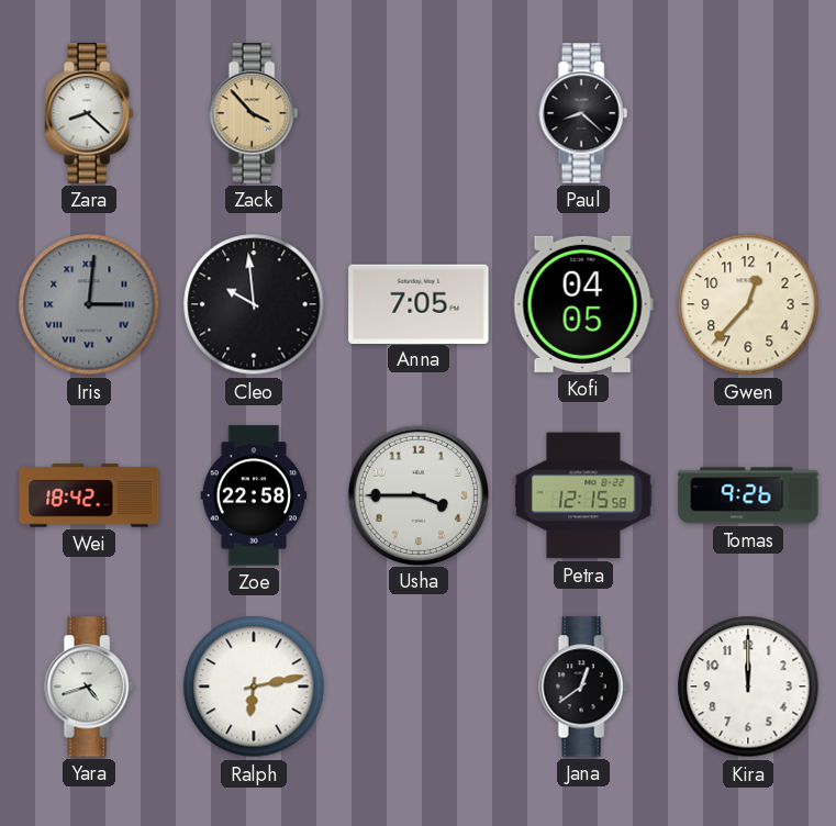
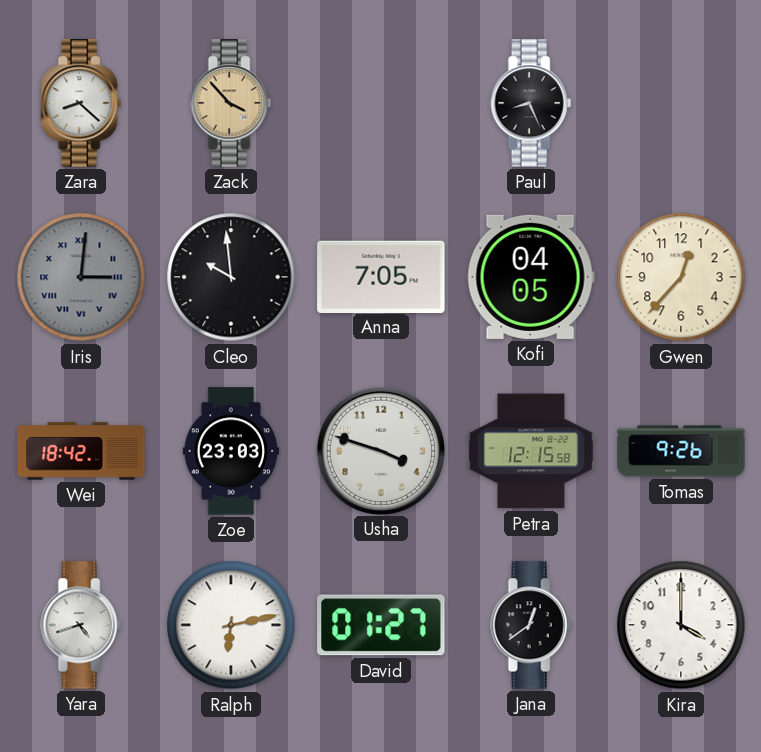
Paul: 8:22 -> 8:26
Zoe: 22:58 -> 23:03
Usha: 3:45 -> 3:48
David: none -> 01:27
Kira: 12:00 -> 4:00
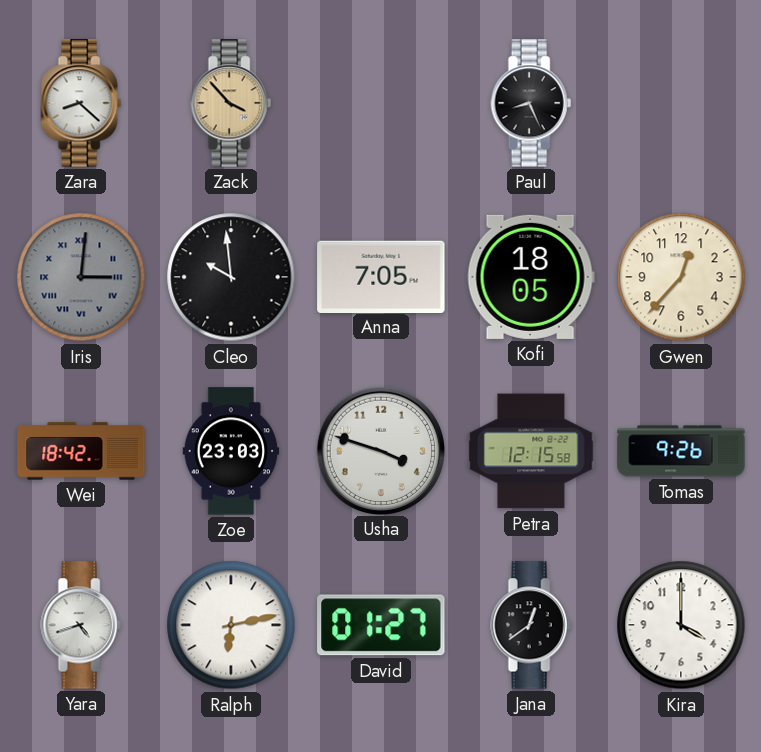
Kofi: 04:05 -> 18:05
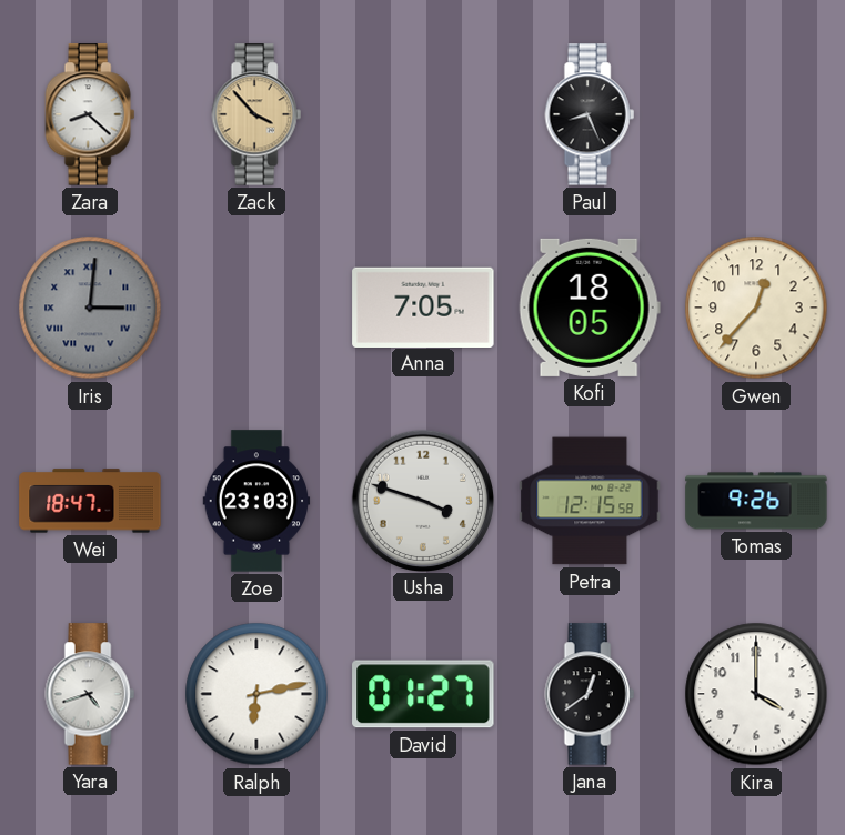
Cleo: 9:59 -> none
Wei: 18:42 -> 18:47
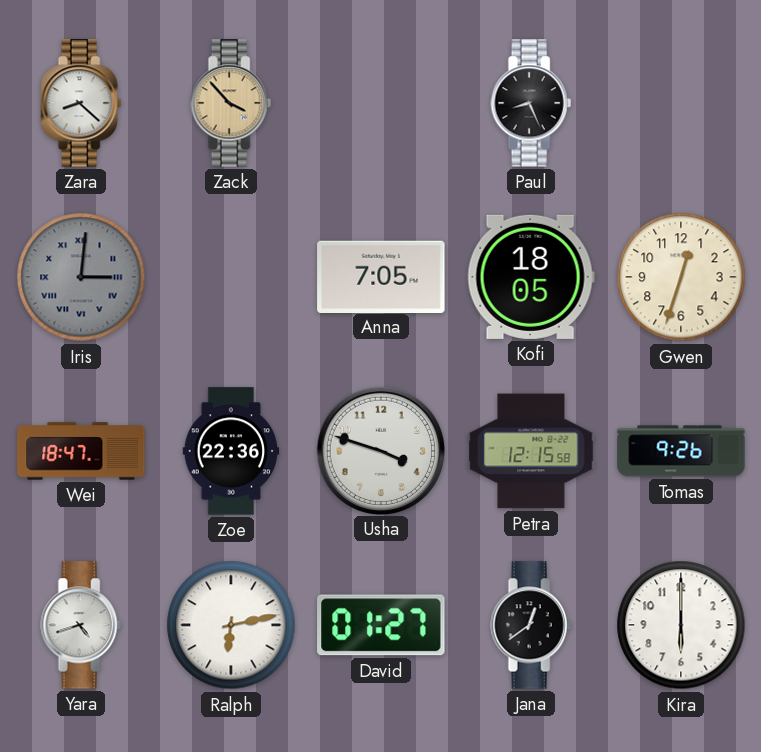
Gwen: 12:37 -> 12:33
Zoe: 23:03 -> 22:36
Kira: 4:00 -> 6:00
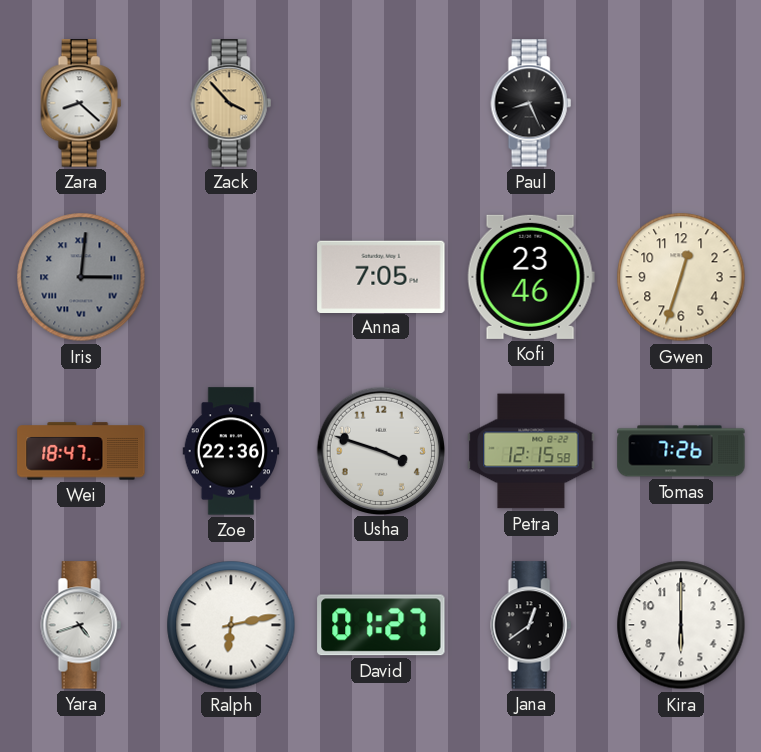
Kofi: 18:05 -> 23:46
Tomas: 9:26 -> 7:26
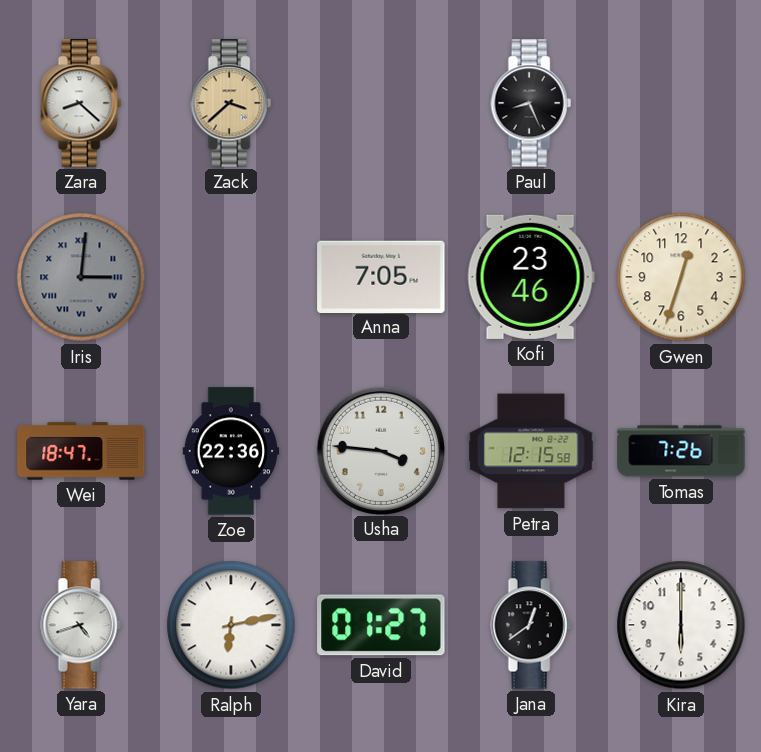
Zack: 3:53 -> 3:38
Usha: 3:48 -> 3:46
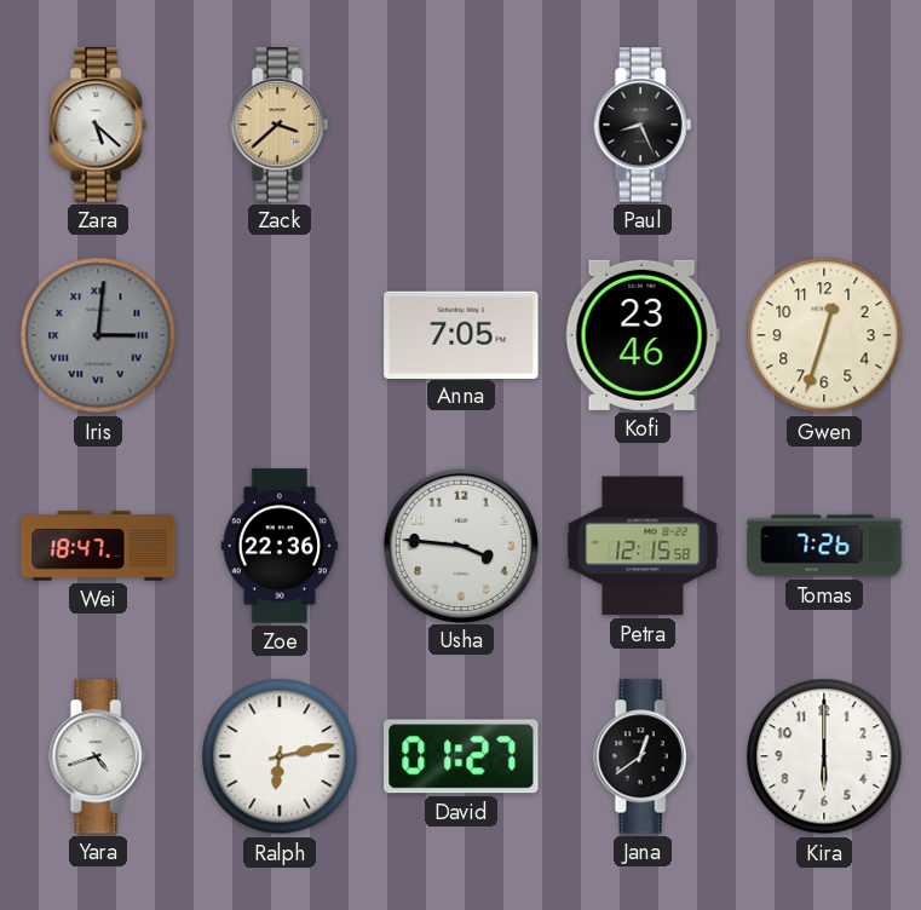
Zara: 8:22 -> 5:22
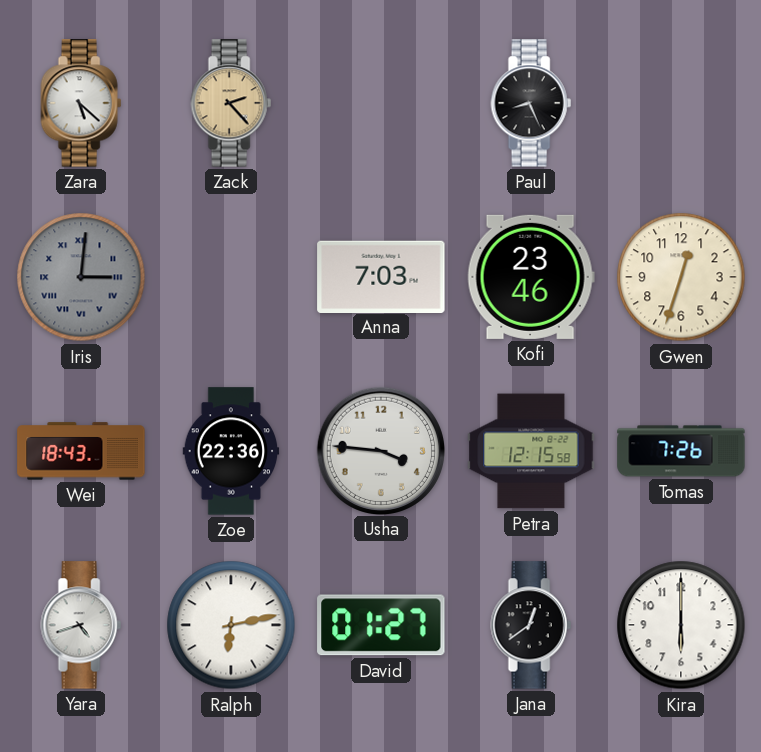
Zack: 3:38 -> 2:23
Anna: 7:05 -> 7:03
Wei: 18:47 -> 18:43
